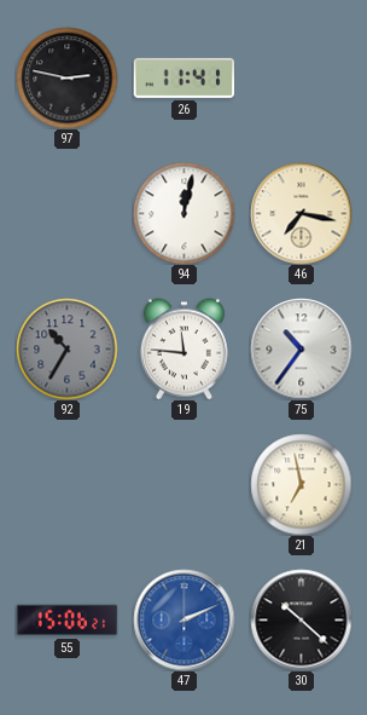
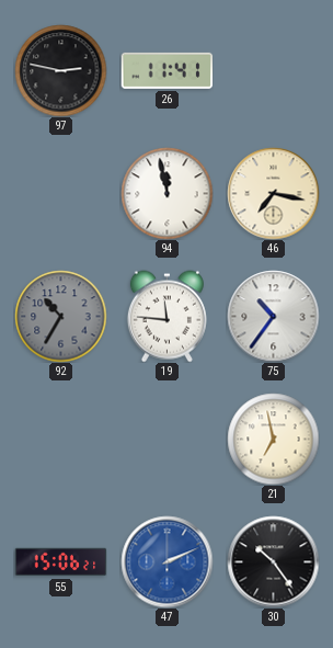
94: 12:02 -> 11:58
30: 10:22 -> 10:24
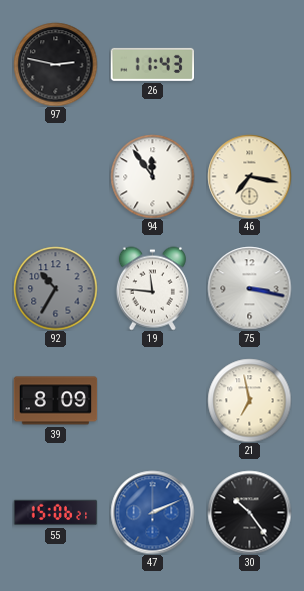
26: 11:41 -> 11:43
94: 11:58 -> 11:54
75: 10:36 -> 3:17
39: none -> 8:09
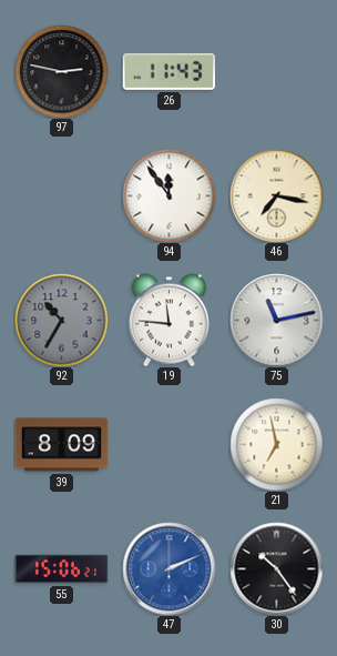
75: 3:17 -> 11:13
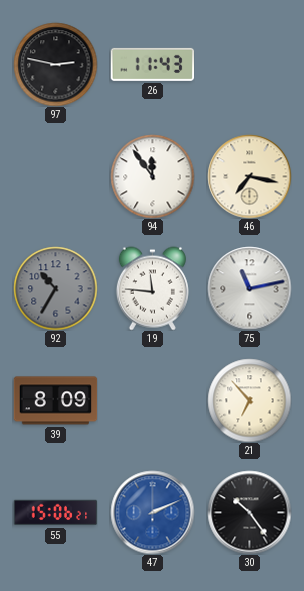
21: 6:58 -> 6:53
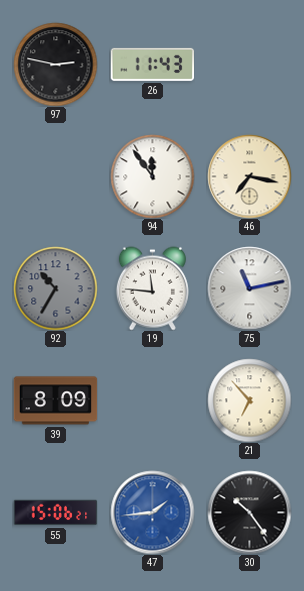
47: 2:11 -> 1:44
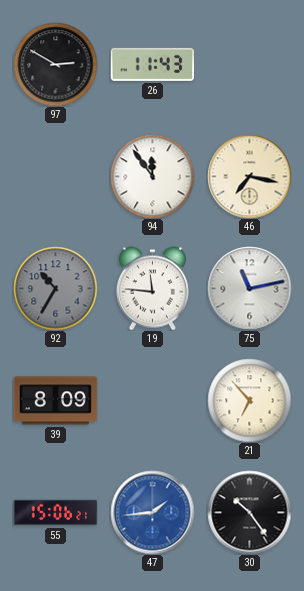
97: 2:47 -> 2:50
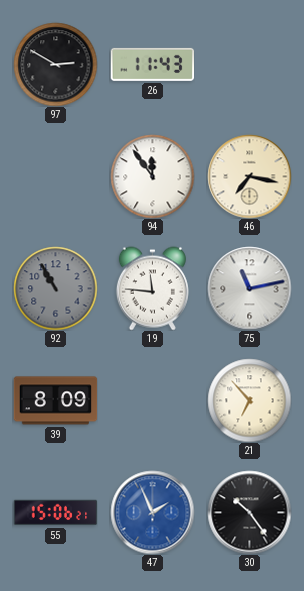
92: 10:35 -> 10:55
47: 1:44 -> 1:56
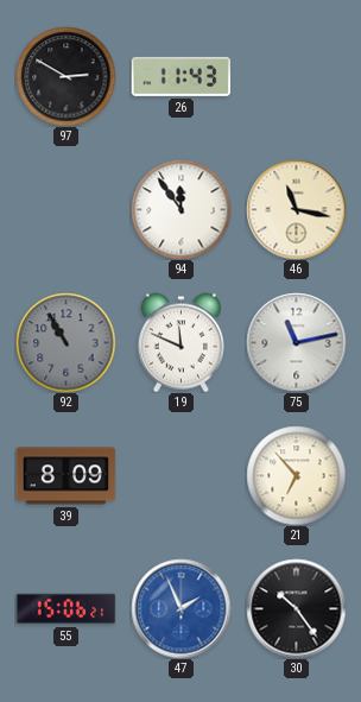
46: 7:17 -> 11:17
19: 11:46 -> 11:49
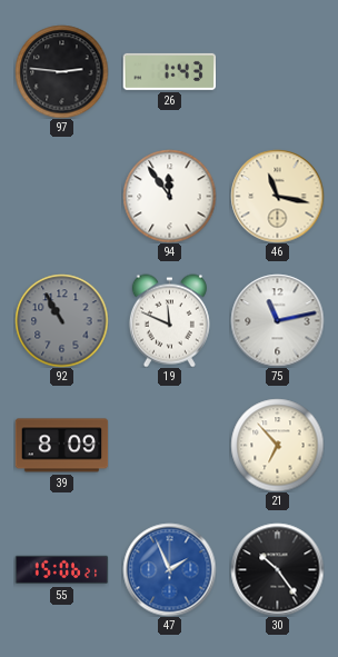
97: 2:50 -> 2:46
26: 11:43 -> 1:43
